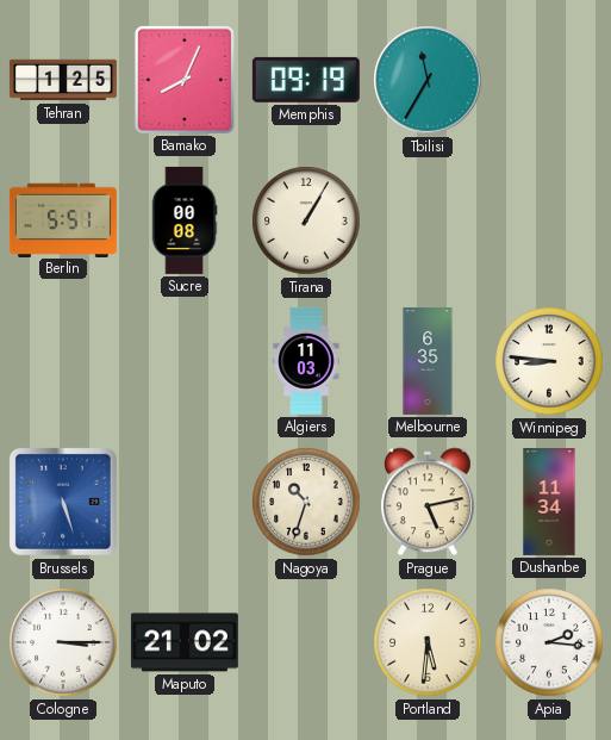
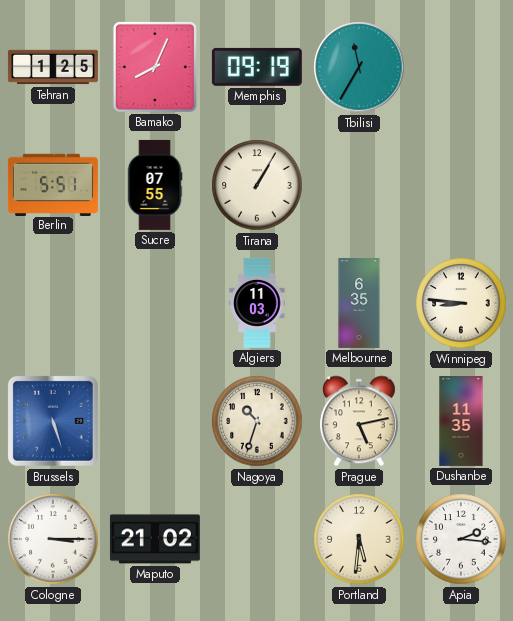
Sucre: 00:08 -> 07:55
Dushanbe: 11:34 -> 11:35
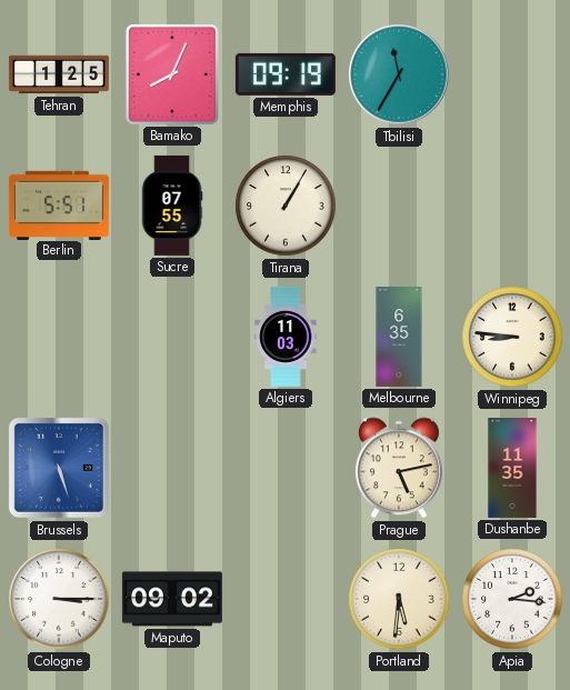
Nagoya: 10:33 -> none
Maputo: 21:02 -> 09:02
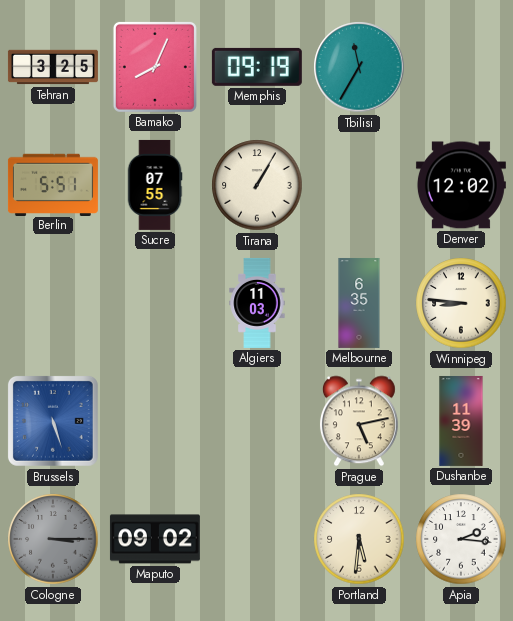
Tehran: 1:25 -> 3:25
Denver: none -> 12:02
Dushanbe: 11:35 -> 11:39
Cologne dial: white -> grey
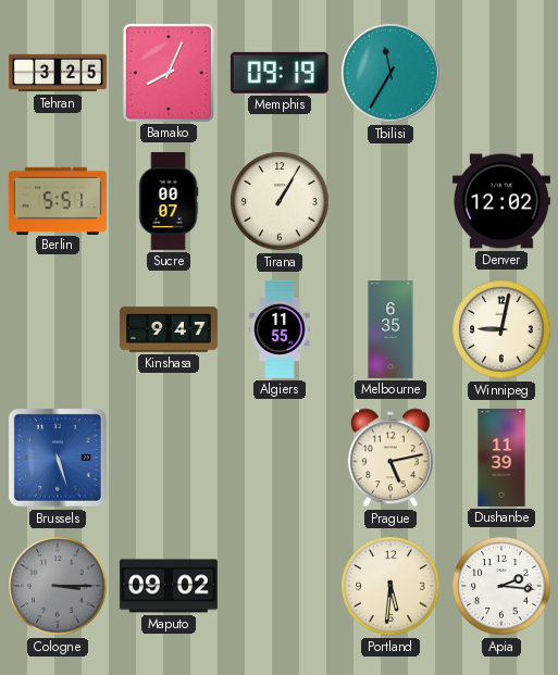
Sucre: 07:55 -> 00:07
Kinshasa: none -> 9:47
Algiers: 11:03 -> 11:55
Winnipeg: 8:46 -> 9:02
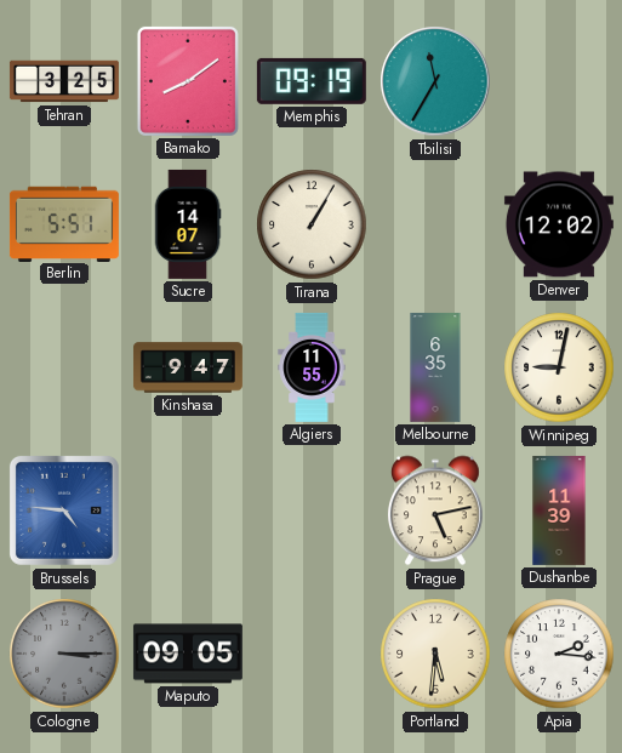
Bamako: 8:04 -> 8:09
Sucre: 00:07 -> 14:07
Brussels: 5:27 -> 4:46
Maputo: 09:02 -> 09:05
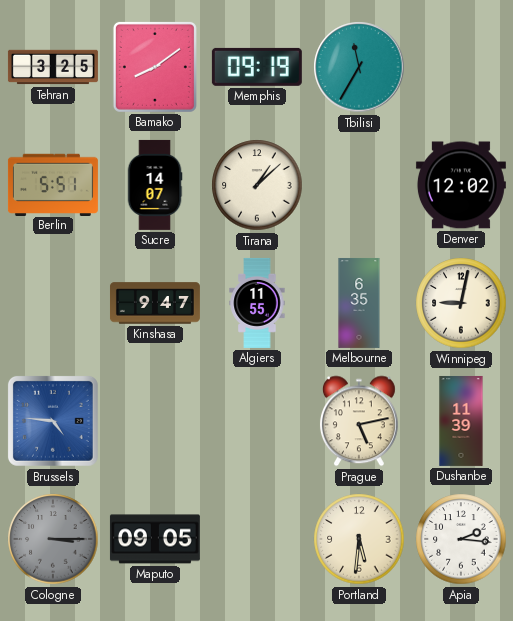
Tirana: 1:05 -> 1:08
